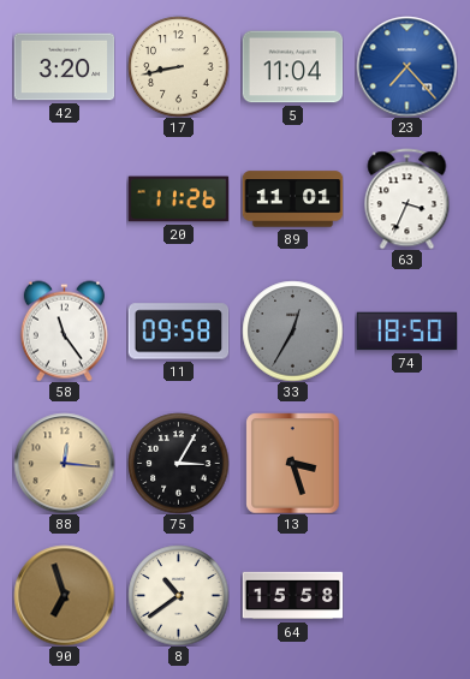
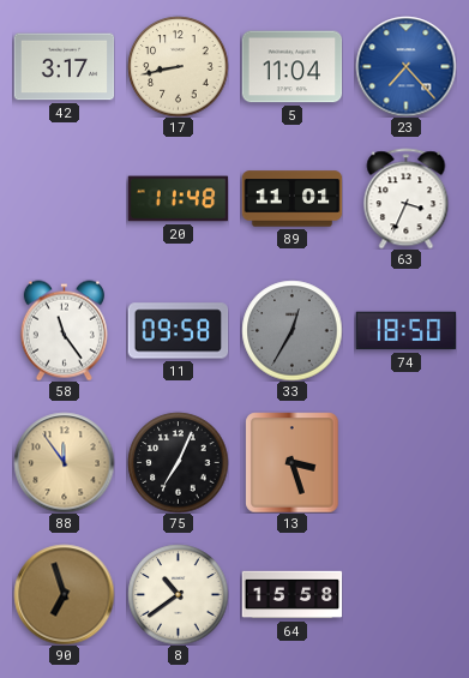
42: 3:20 -> 3:17
20: 11:26 -> 11:48
88: 12:16 -> 11:54
75: 3:05 -> 7:04
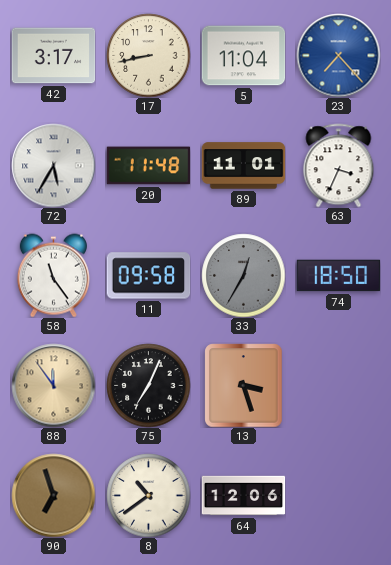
72: none -> 5:35
64: 15:58 -> 12:06
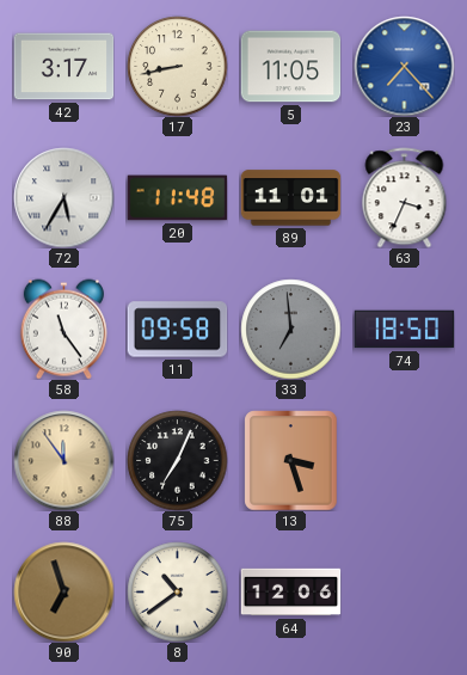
5: 11:04 -> 11:05
33: 12:35 -> 6:59
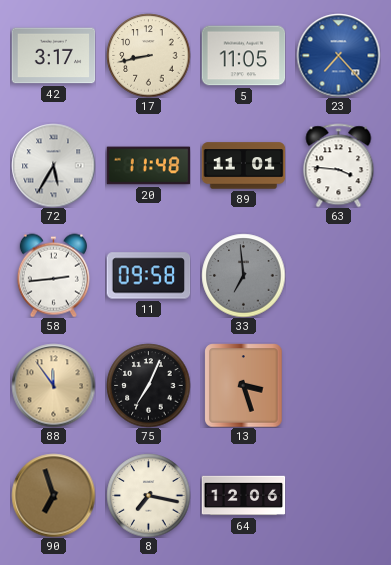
63: 3:34 -> 3:46
58: 11:24 -> 2:44
74: 18:50 -> none
8: 10:39 -> 7:17
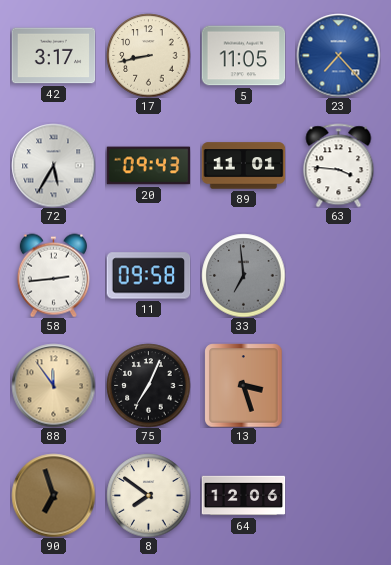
20: 11:48 -> 09:43
8: 7:17 -> 7:51
